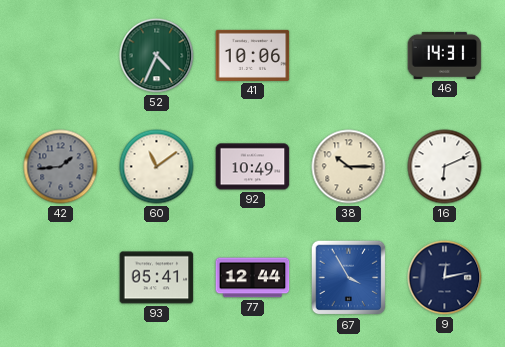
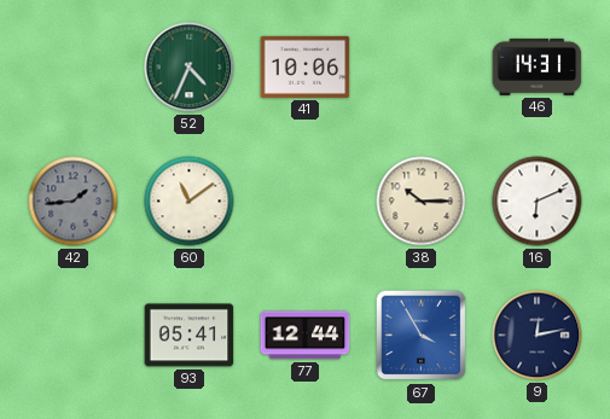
92: 10:49 -> none
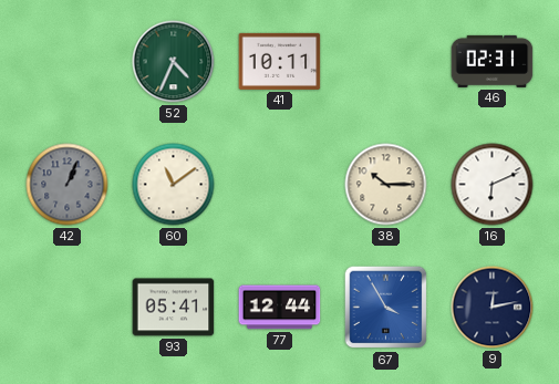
41: 10:06 -> 10:11
46: 14:31 -> 02:31
42: 1:44 -> 1:04
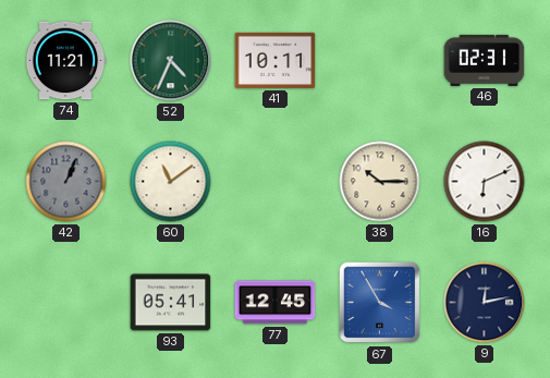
74: none -> 11:21
77: 12:44 -> 12:45
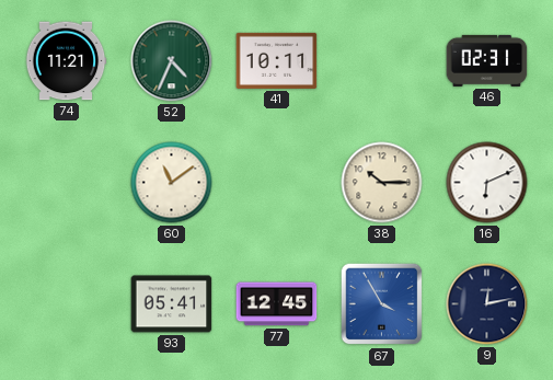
42: 1:04 -> none
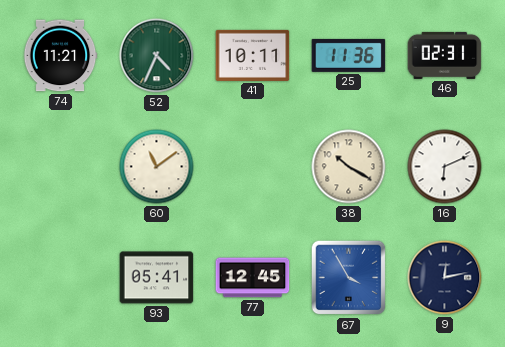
25: none -> 11:36
38: 10:15 -> 10:20
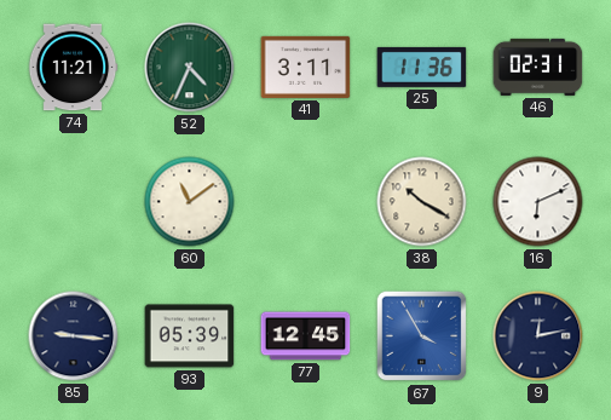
41: 10:11 -> 3:11
85: none -> 9:16
93: 05:41 -> 05:39
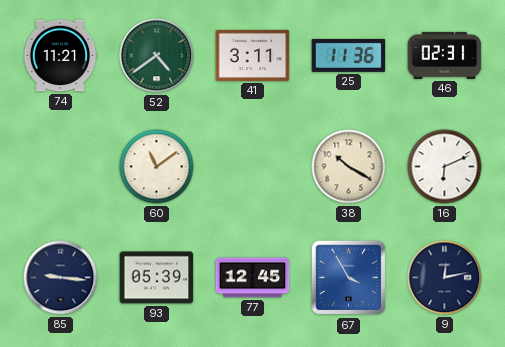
52: 4:34 -> 4:39
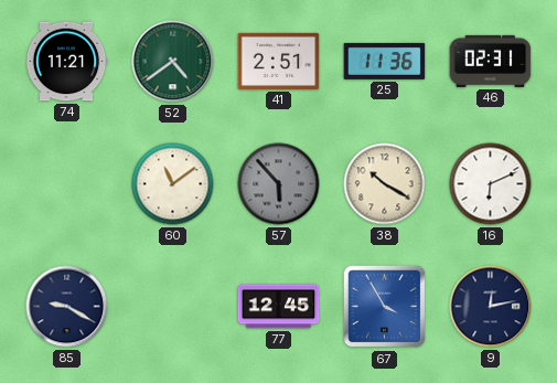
41: 3:11 -> 2:51
57: none -> 5:53
85: 9:16 -> 9:20
93: 05:39 -> none
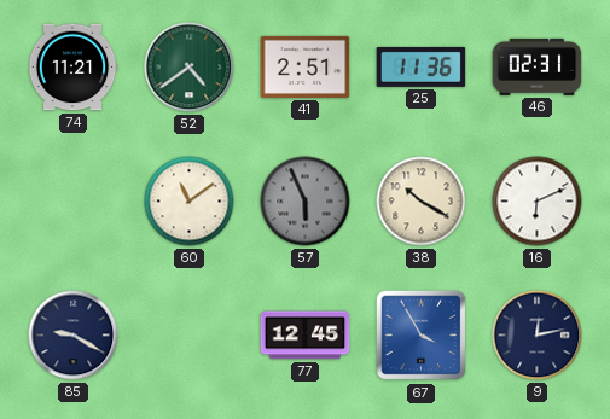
57: 5:53 -> 5:56
